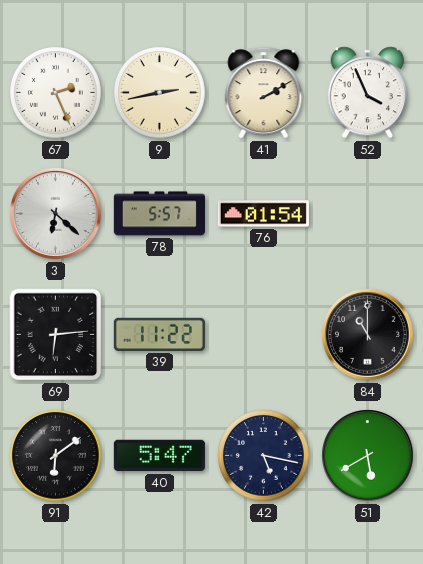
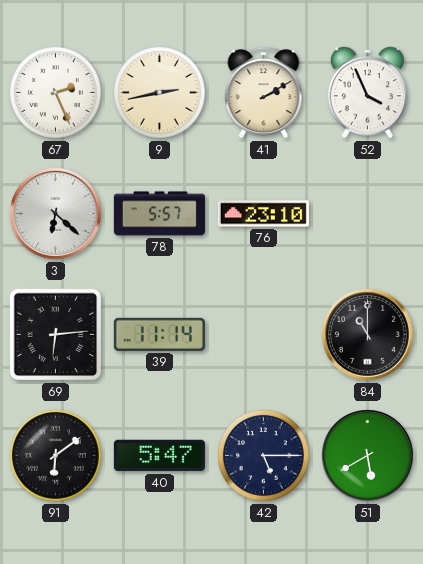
76: 01:54 -> 23:10
39: 11:22 -> 11:14
42: 5:17 -> 5:15
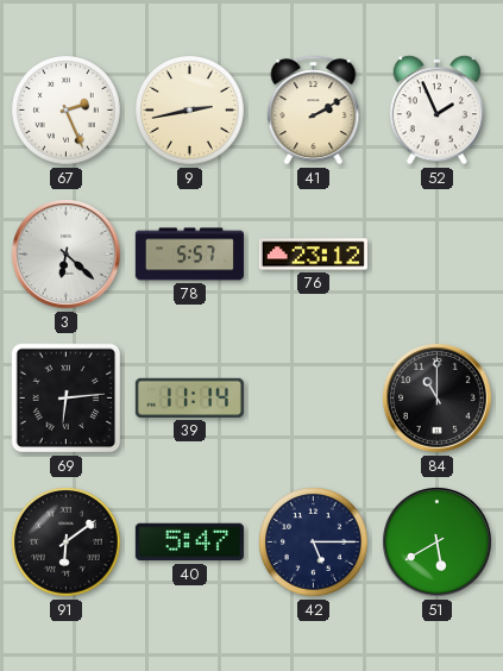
52: 3:56 -> 1:56
76: 23:10 -> 23:12
